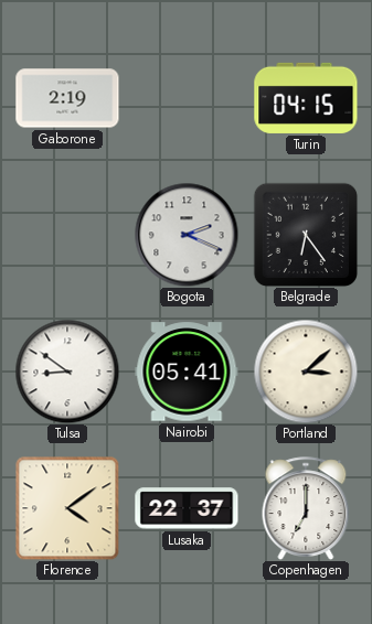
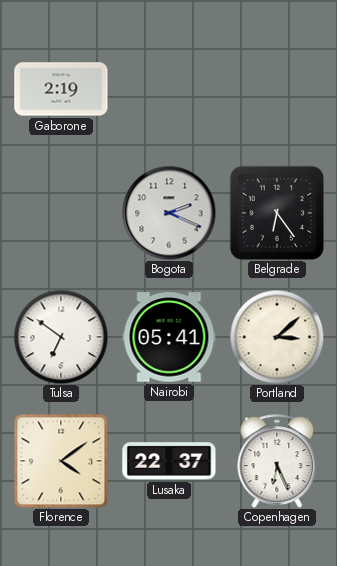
Turin: 04:15 -> none
Tulsa: 8:51 -> 6:51
Copenhagen: 7:00 -> 6:26
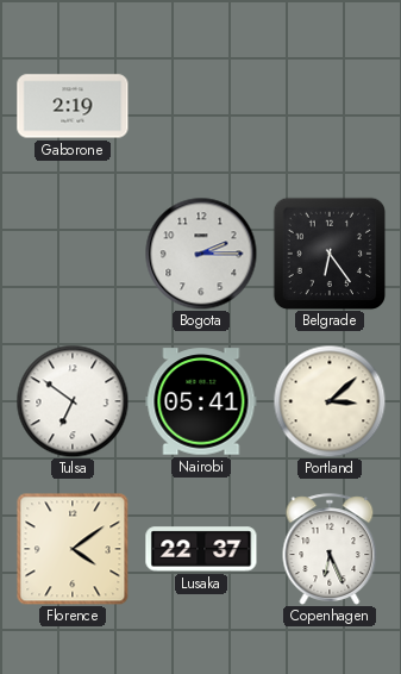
Bogota: 2:19 -> 2:15
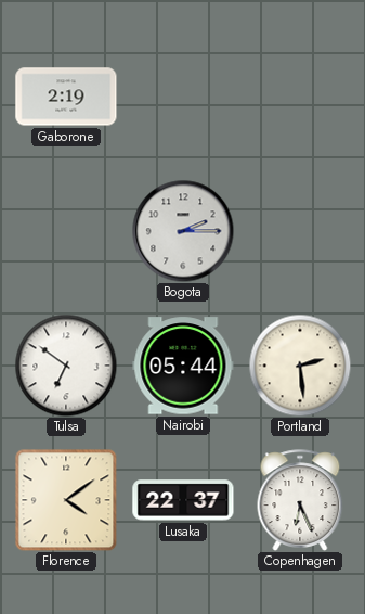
Belgrade: 6:24 -> none
Nairobi: 05:41 -> 05:44
Portland: 3:08 -> 2:29
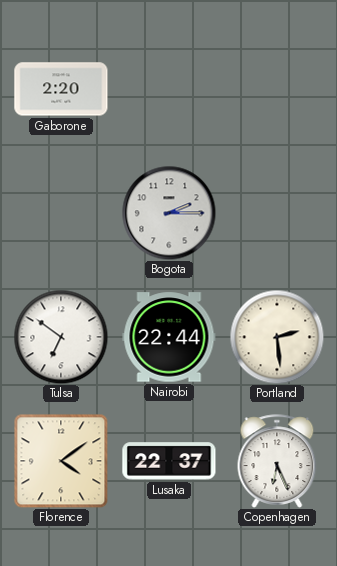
Gaborone: 2:19 -> 2:20
Nairobi: 05:44 -> 22:44
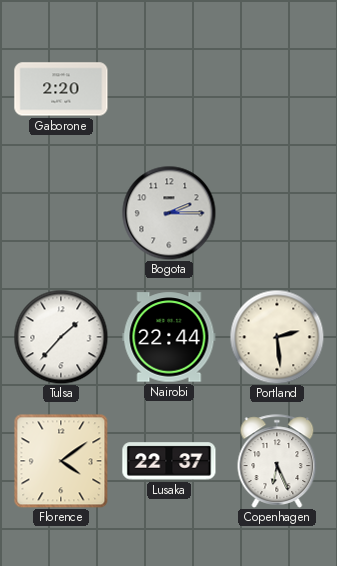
Tulsa: 6:51 -> 1:37
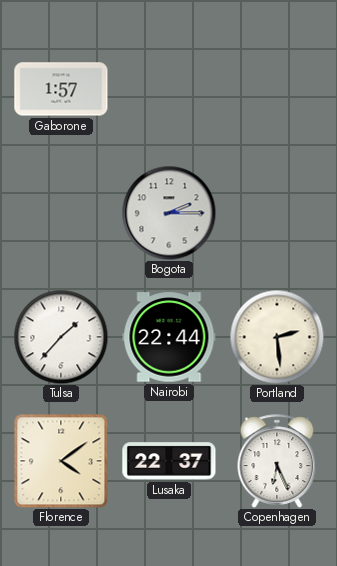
Gaborone: 2:20 -> 1:57
